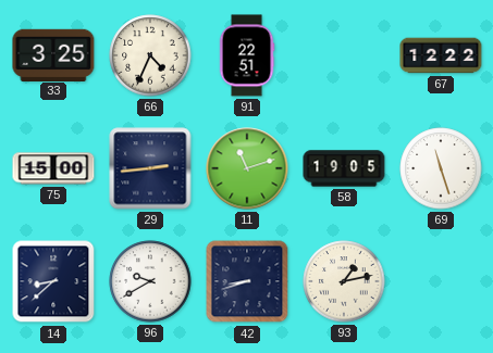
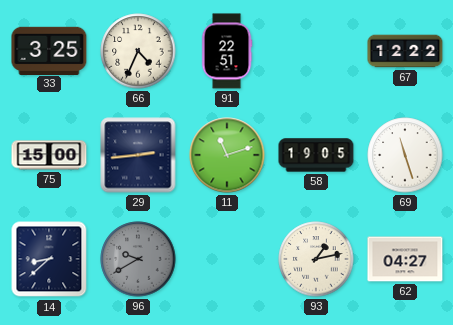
96 dial: white -> grey
42: 8:42 -> none
62: none -> 04:27
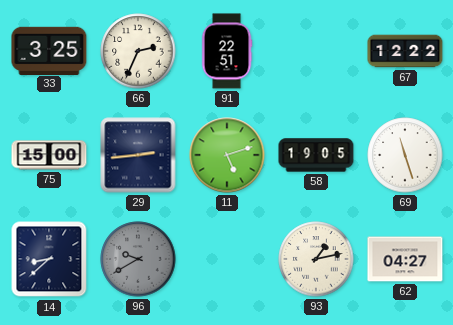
66: 4:34 -> 2:34
11: 11:12 -> 5:12
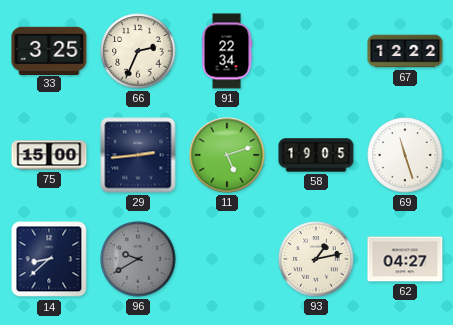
91: 22:51 -> 22:34
